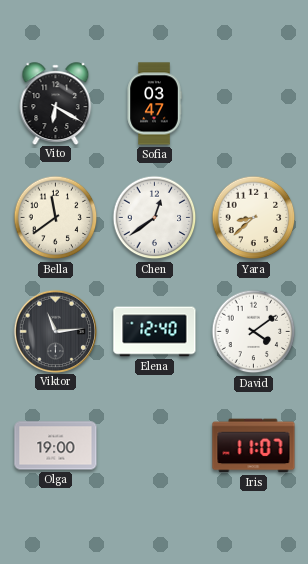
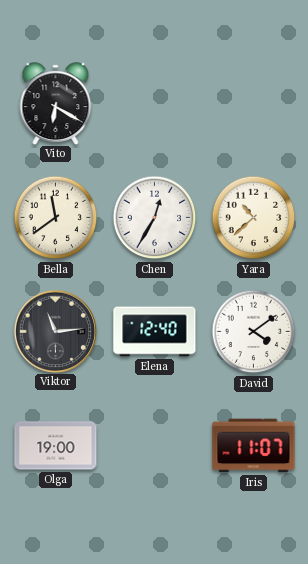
Sofia: 03:47 -> none
Chen: 12:39 -> 12:35
Yara: 8:38 -> 10:38
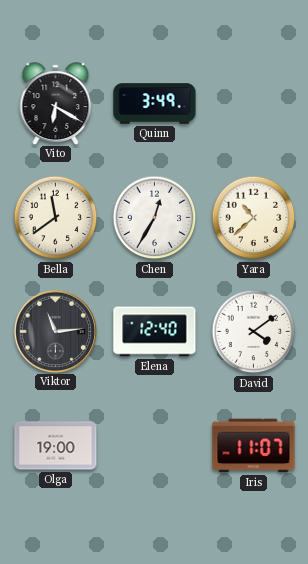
Quinn: none -> 3:49
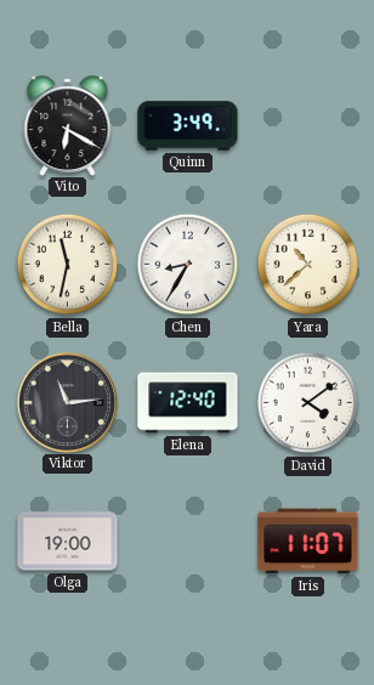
Bella: 11:39 -> 11:32
Chen: 12:35 -> 8:35
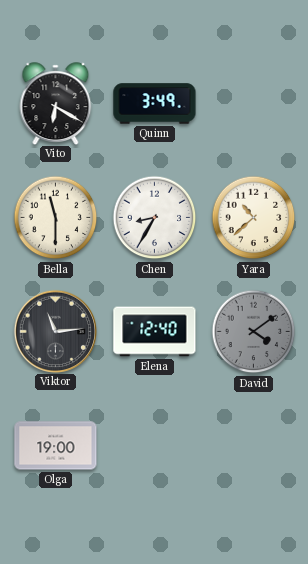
Bella: 11:32 -> 11:30
David dial: white -> grey
Iris: 11:07 -> none
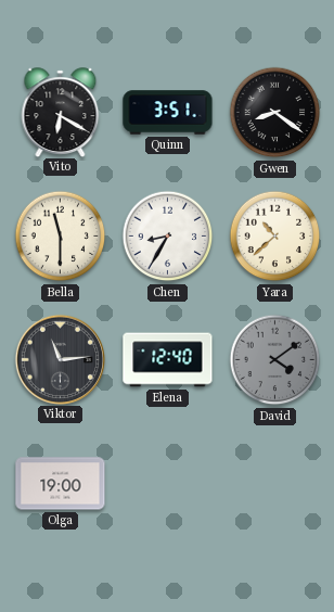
Quinn: 3:49 -> 3:51
Gwen: none -> 8:21
